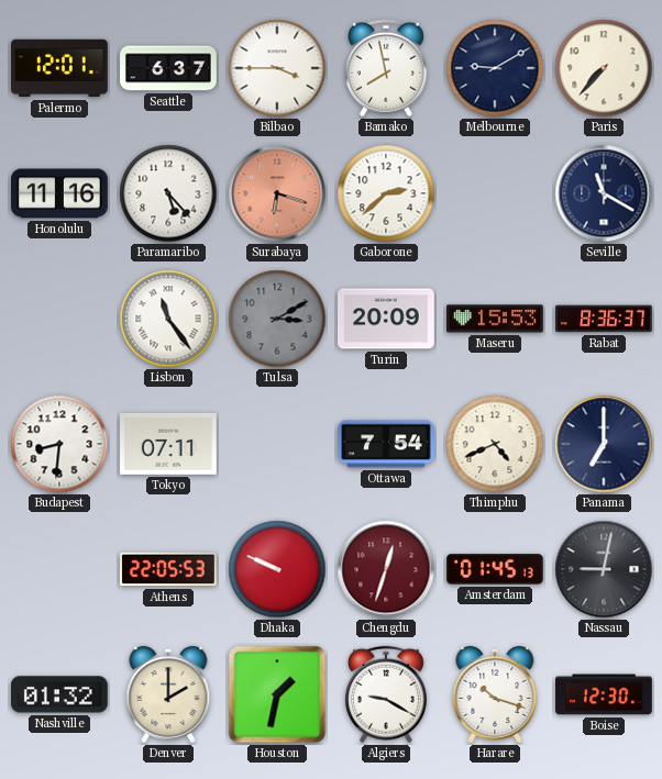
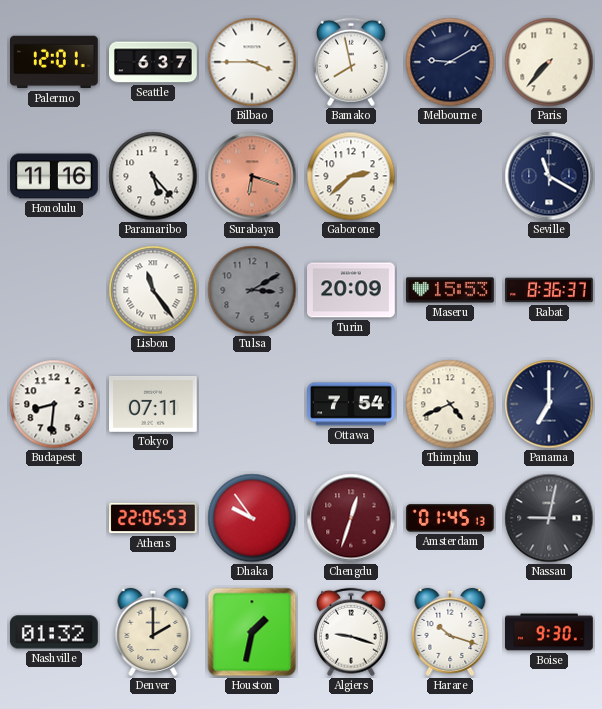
Dhaka: 9:49 -> 9:54
Algiers: 9:20 -> 9:18
Boise: 12:30 -> 9:30
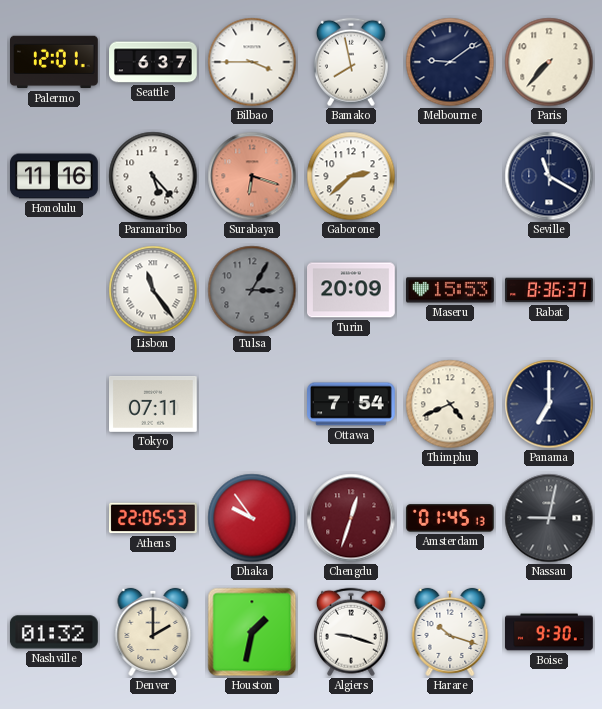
Melbourne: 9:10 -> 9:09
Tulsa: 3:10 -> 3:05
Budapest: 8:31 -> none
